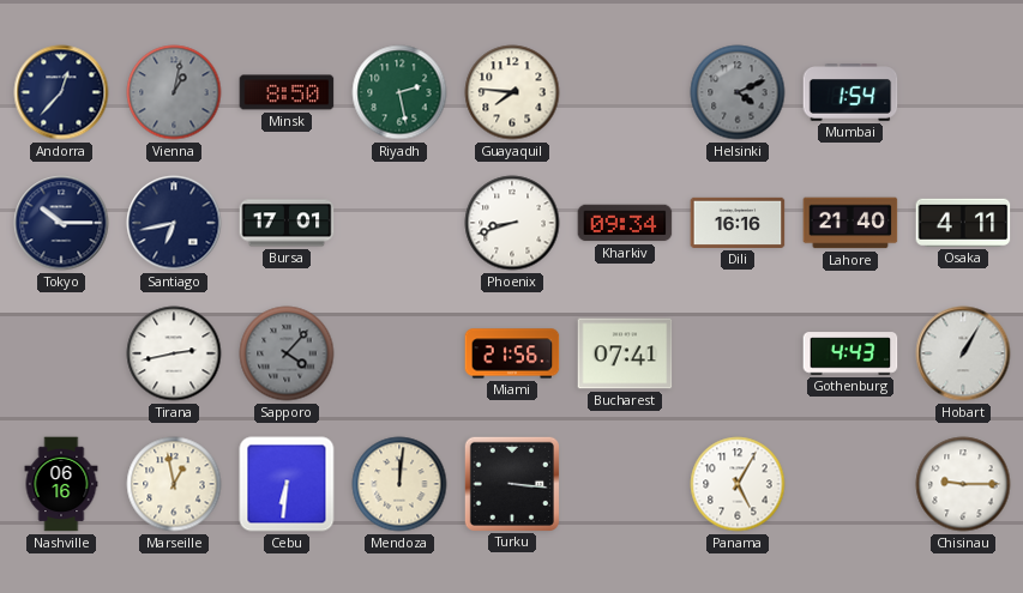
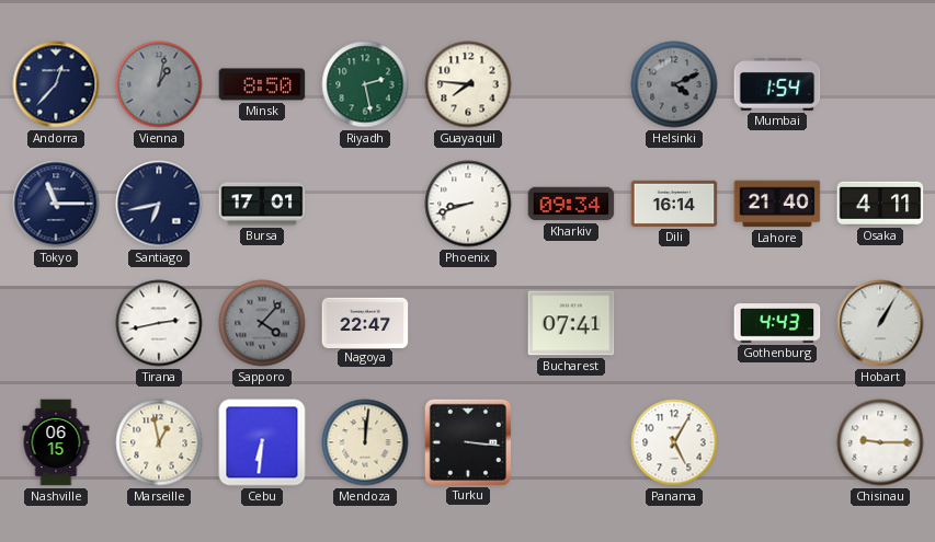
Tokyo: 10:15 -> 11:15
Dili: 16:16 -> 16:14
Nagoya: none -> 22:47
Miami: 21:56 -> none
Nashville: 06:16 -> 06:15
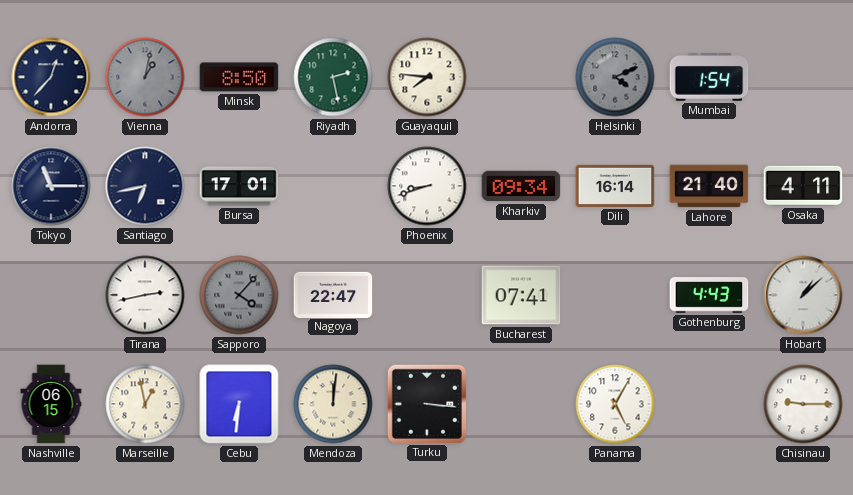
Hobart: 1:05 -> 1:08
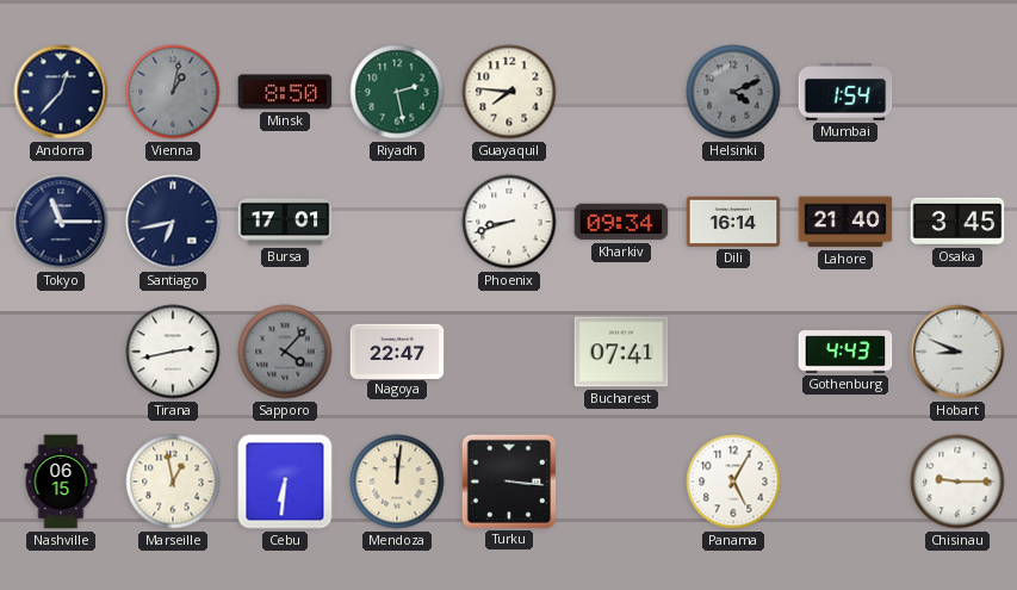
Osaka: 4:11 -> 3:45
Hobart: 1:08 -> 8:49
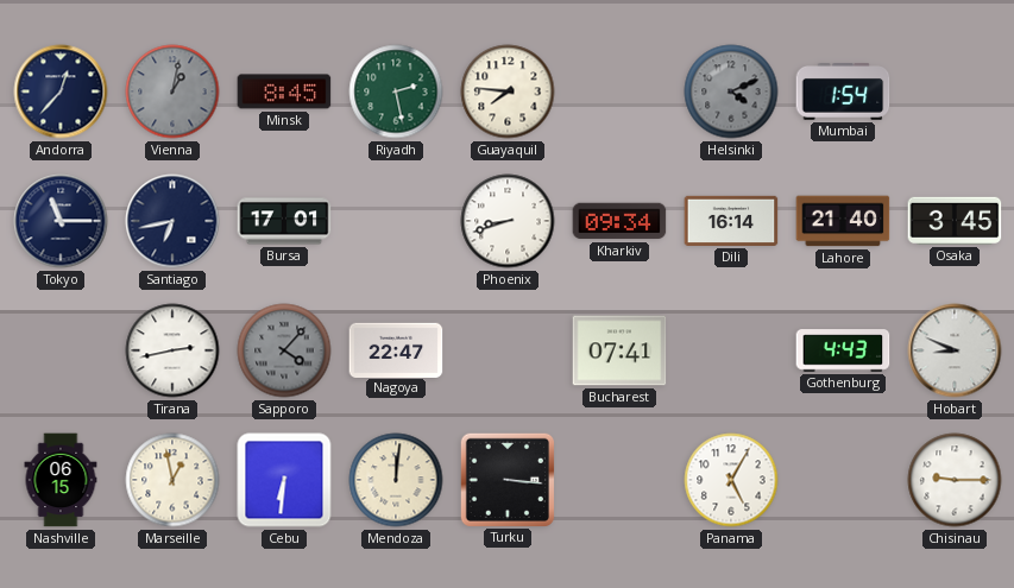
Minsk: 8:50 -> 8:45
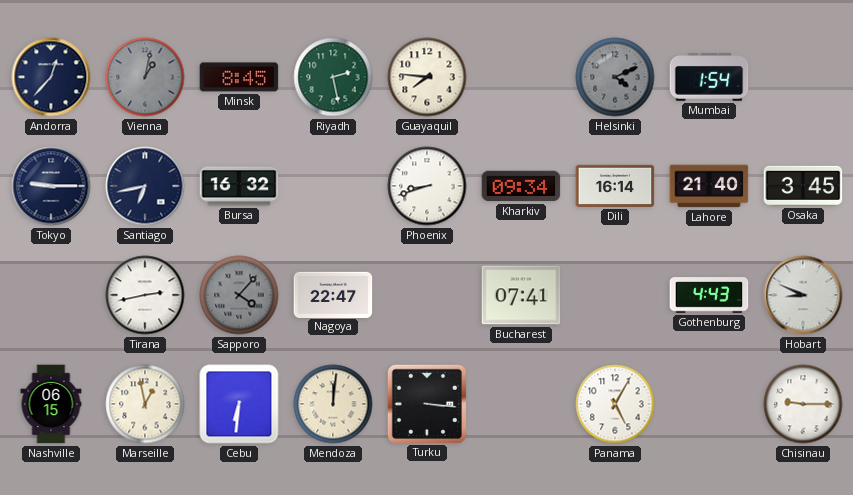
Tokyo: 11:15 -> 9:15
Bursa: 17:01 -> 16:32
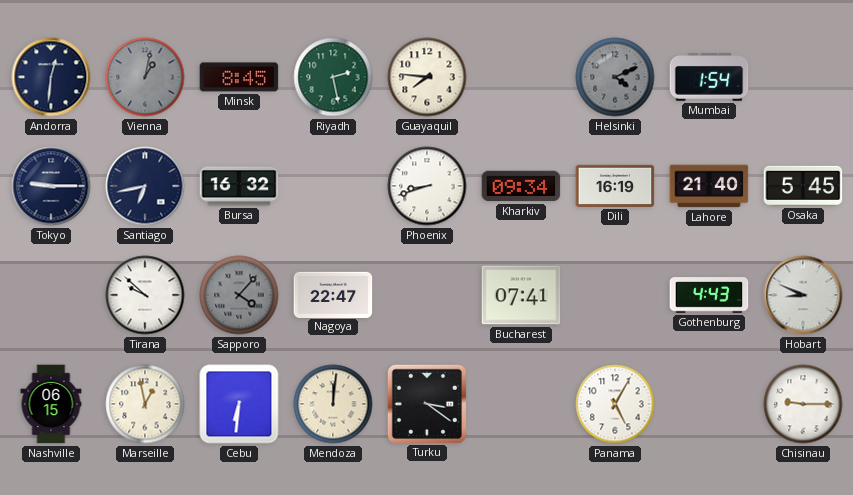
Andorra: 12:37 -> 12:31
Dili: 16:14 -> 16:19
Osaka: 3:45 -> 5:45
Tirana: 2:43 -> 9:52
Turku: 3:16 -> 3:21
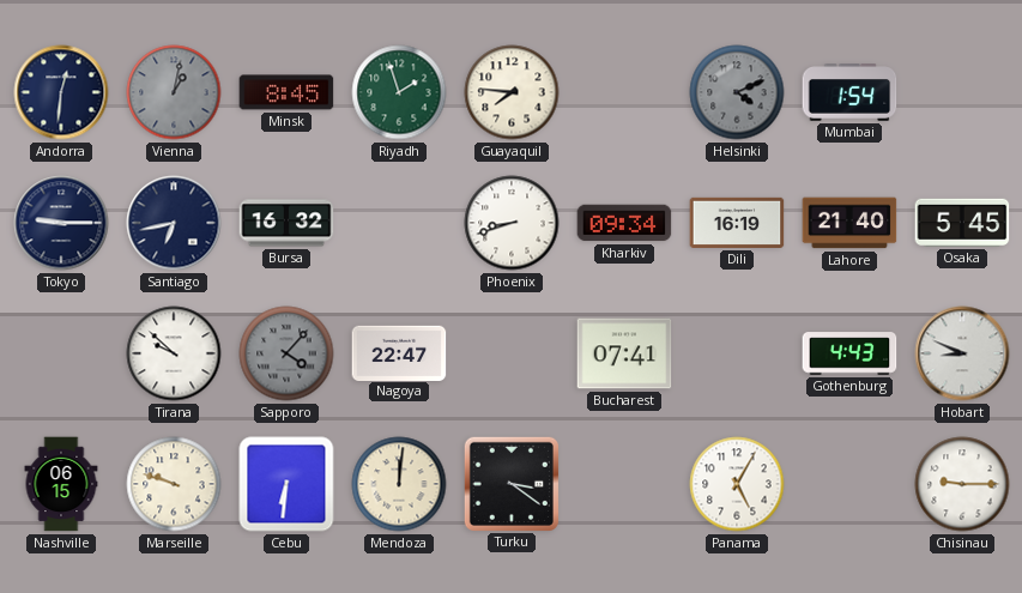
Riyadh: 2:28 -> 1:57
Marseille: 12:58 -> 9:48
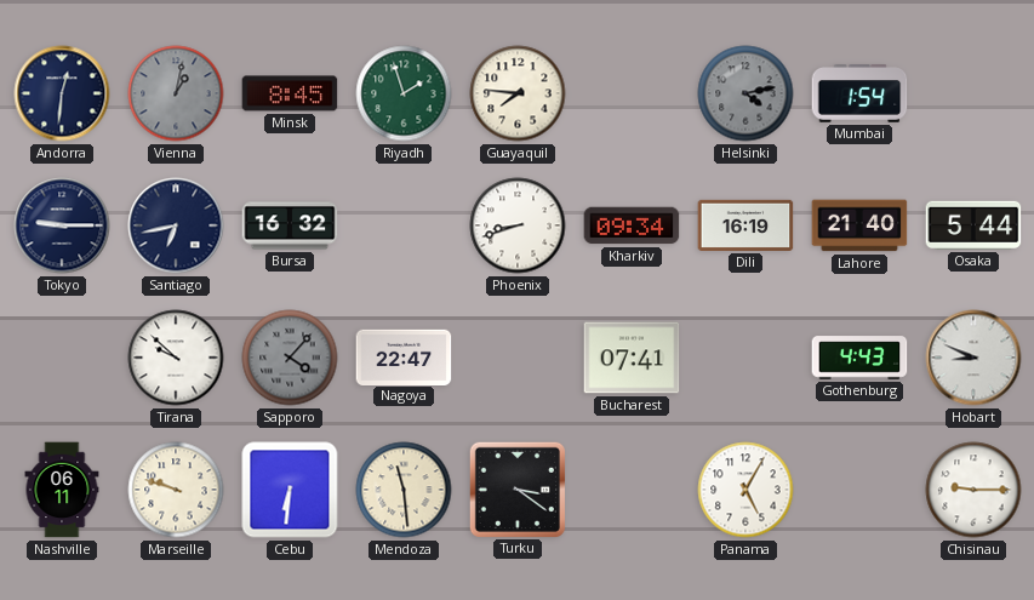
Helsinki: 4:11 -> 4:13
Osaka: 5:45 -> 5:44
Nashville: 06:15 -> 06:11
Mendoza: 12:01 -> 11:29
